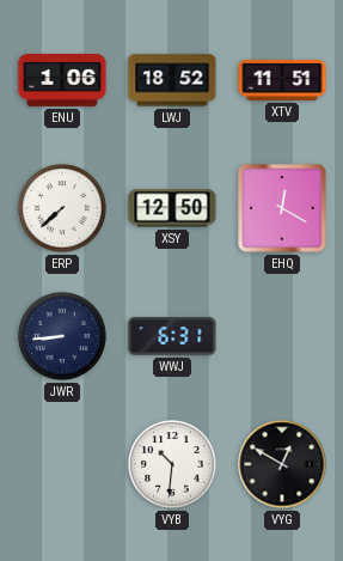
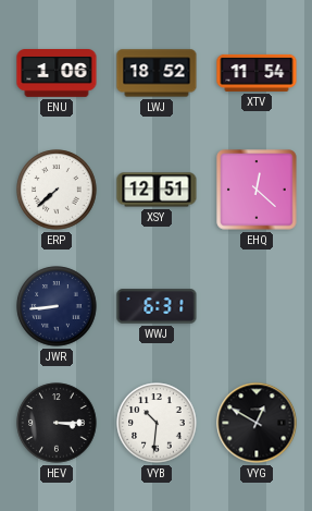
XTV: 11:51 -> 11:54
XSY: 12:50 -> 12:51
EHQ: 12:20 -> 12:22
HEV: none -> 3:15
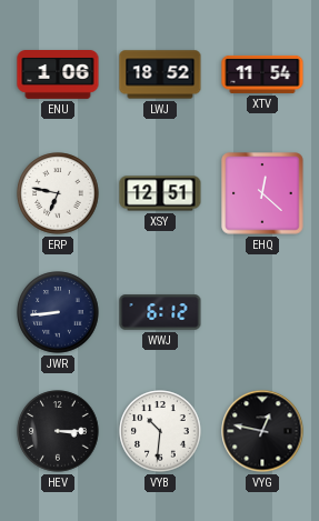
ERP: 7:38 -> 6:47
WWJ: 6:31 -> 6:12
VYG: 12:50 -> 12:47
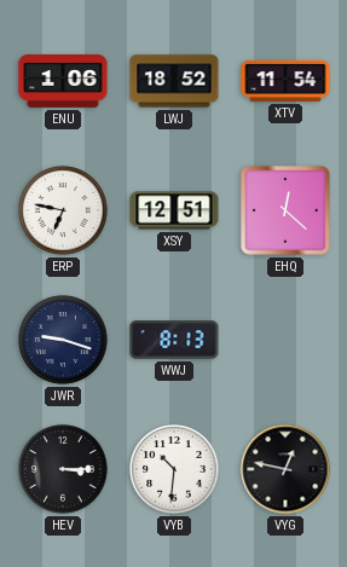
JWR: 8:44 -> 9:18
WWJ: 6:12 -> 8:13
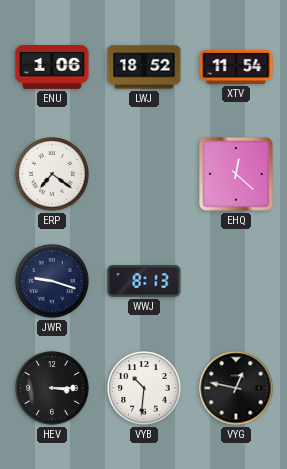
ERP: 6:47 -> 7:21
XSY: 12:51 -> none
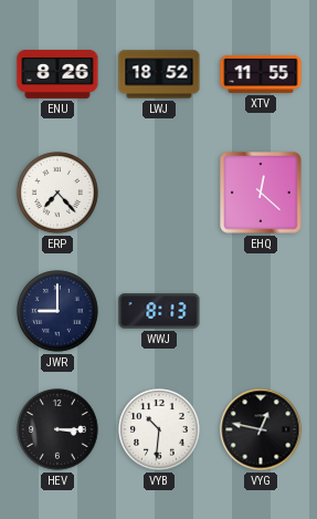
ENU: 1:06 -> 8:26
XTV: 11:54 -> 11:55
ERP: 7:21 -> 7:23
JWR: 9:18 -> 9:00
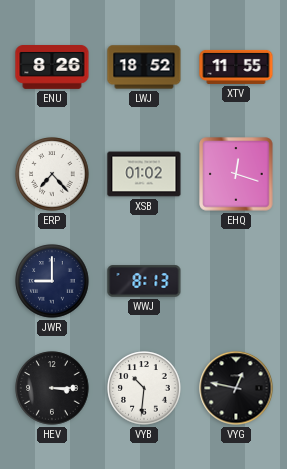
XSB: none -> 01:02
EHQ: 12:22 -> 12:18
